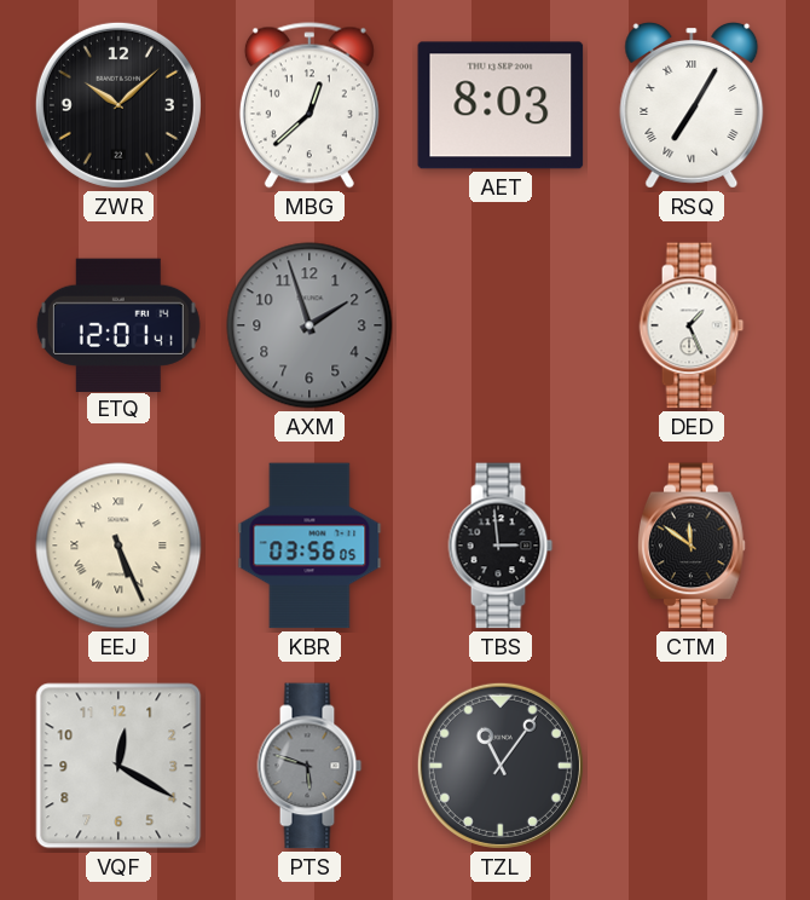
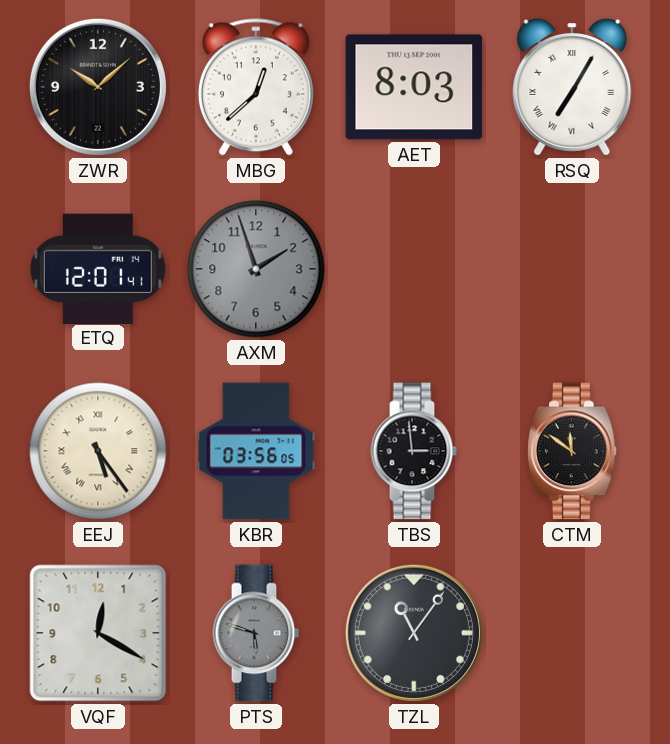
DED: 1:26 -> none
EEJ: 5:26 -> 5:24
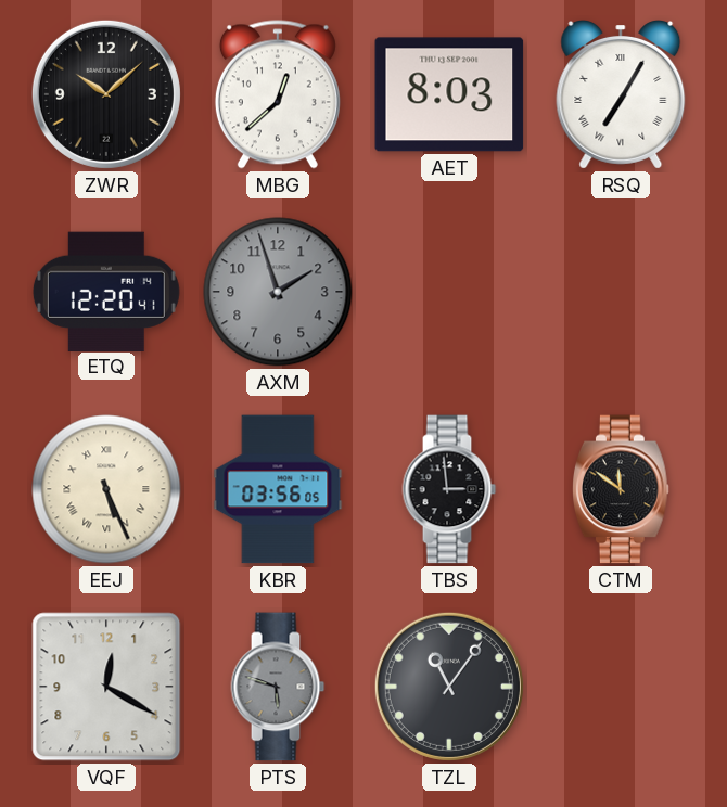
ETQ: 12:01 -> 12:20
EEJ: 5:24 -> 5:26
